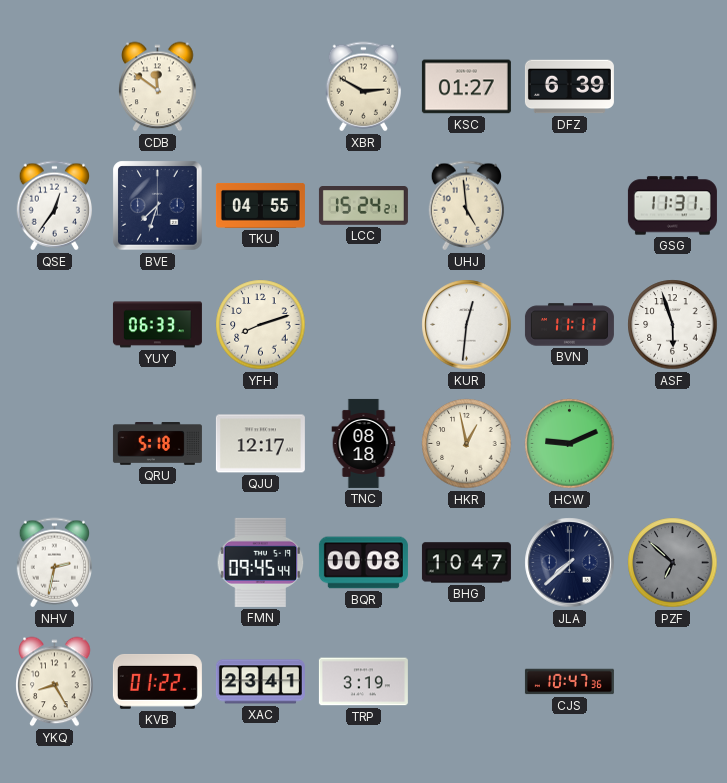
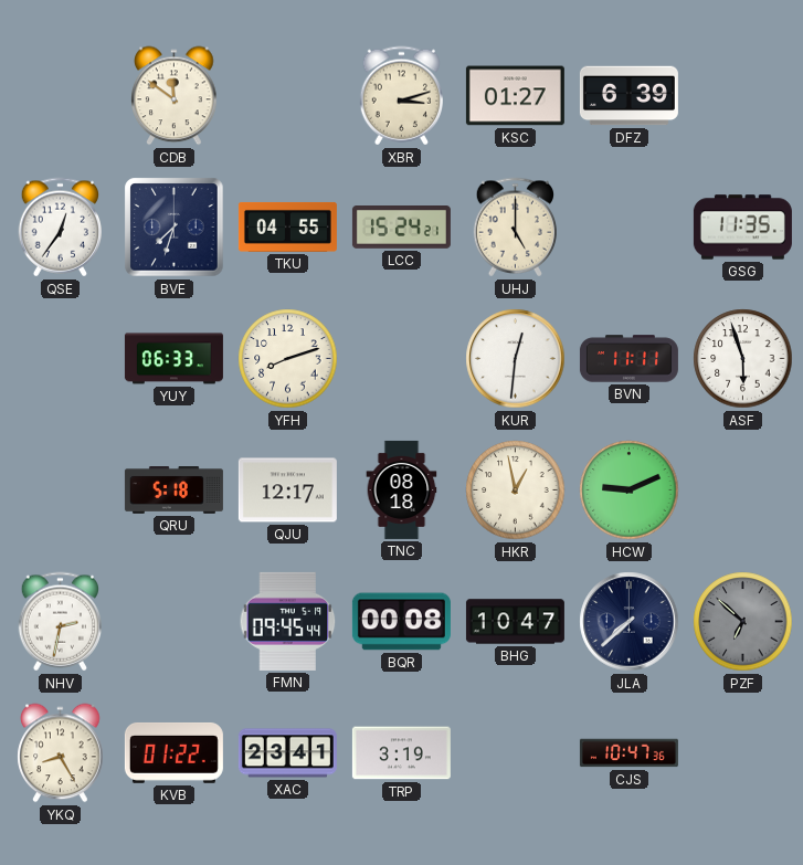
XBR: 2:50 -> 3:12
UHJ: 4:59 -> 5:00
GSG: 11:31 -> 11:35
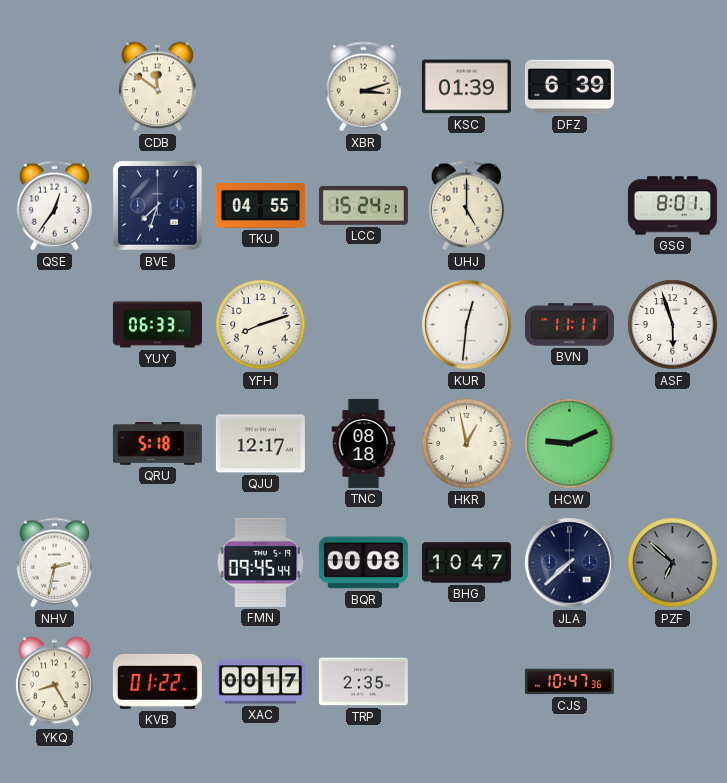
KSC: 01:27 -> 01:39
GSG: 11:35 -> 8:01
XAC: 23:41 -> 00:17
TRP: 3:19 -> 2:35
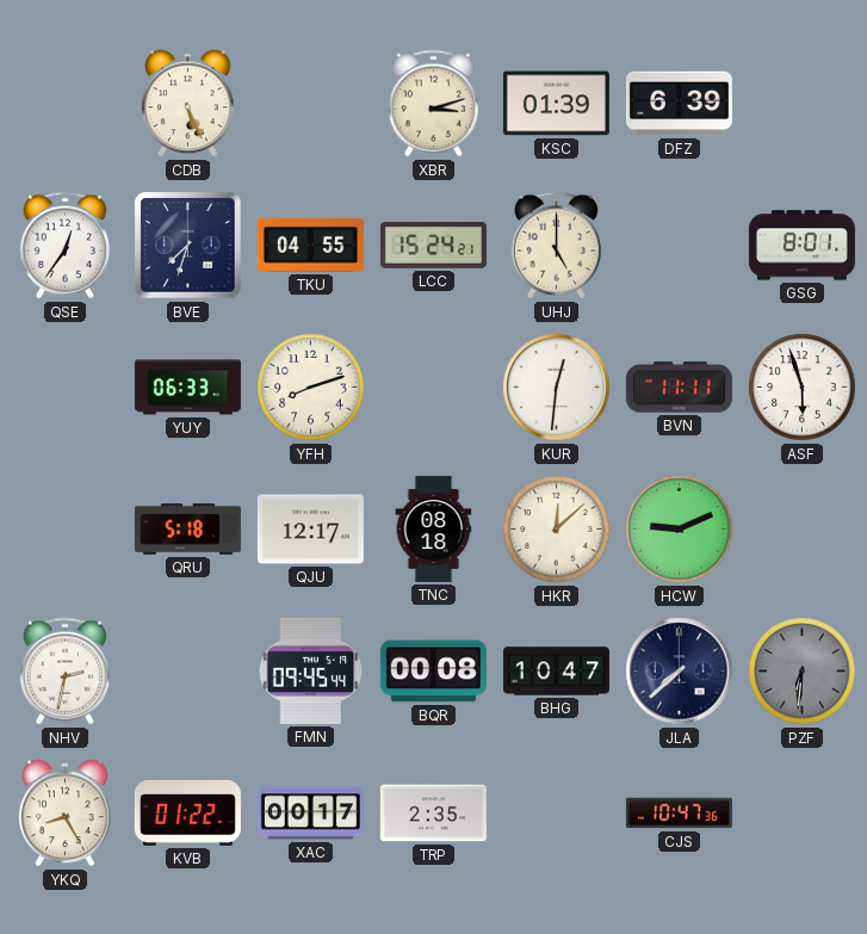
CDB: 11:51 -> 5:26
HKR: 12:58 -> 12:08
PZF: 6:52 -> 6:31
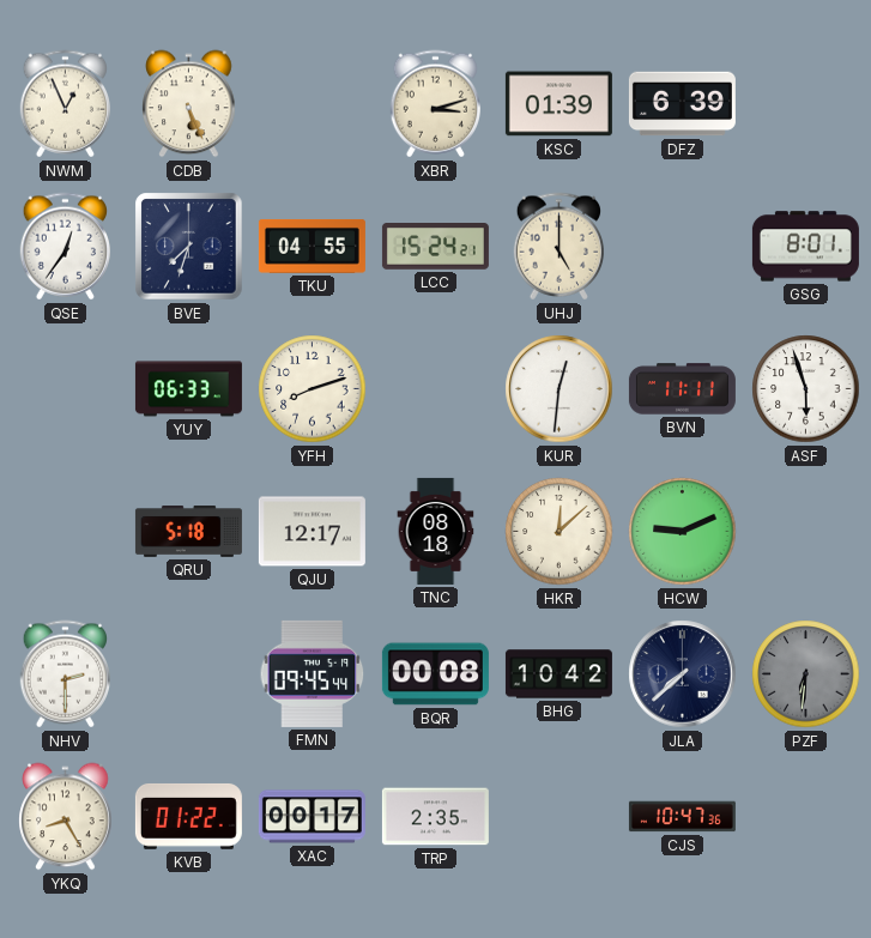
NWM: none -> 12:56
NHV: 2:32 -> 2:30
BHG: 10:47 -> 10:42
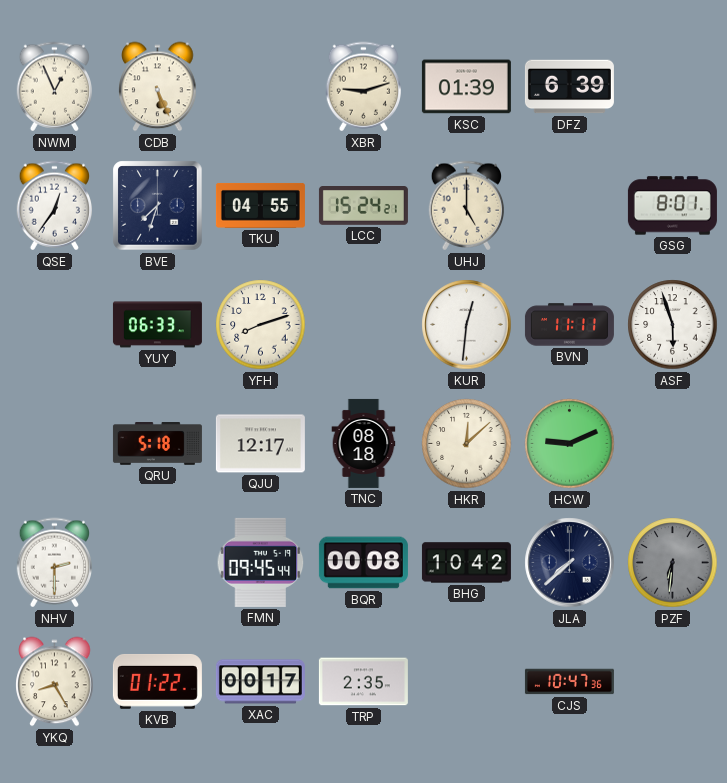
XBR: 3:12 -> 9:12
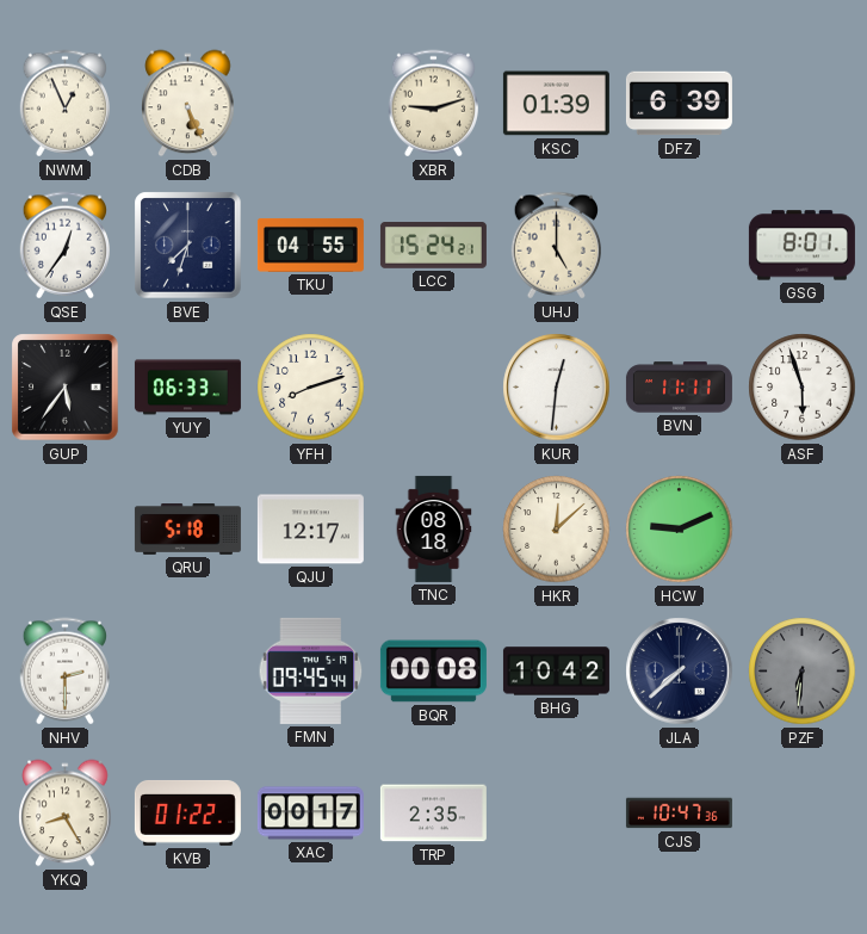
GUP: none -> 5:36
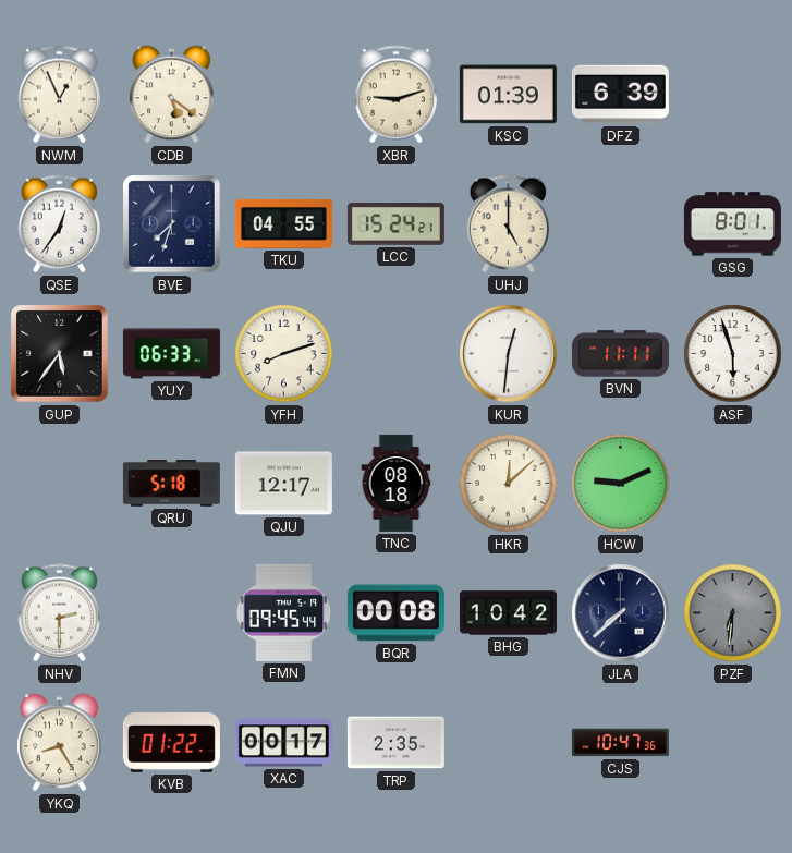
CDB: 5:26 -> 5:21
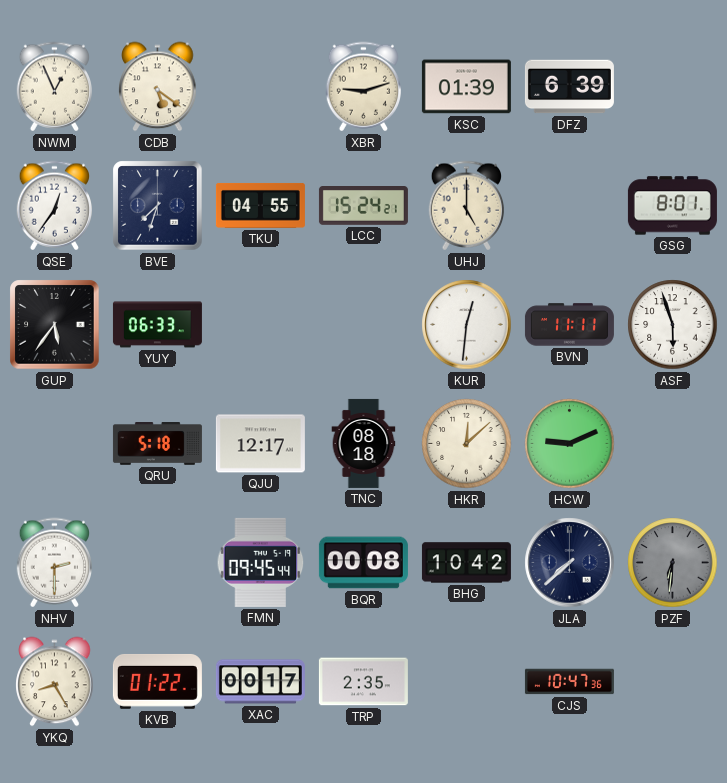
YFH: 8:12 -> none
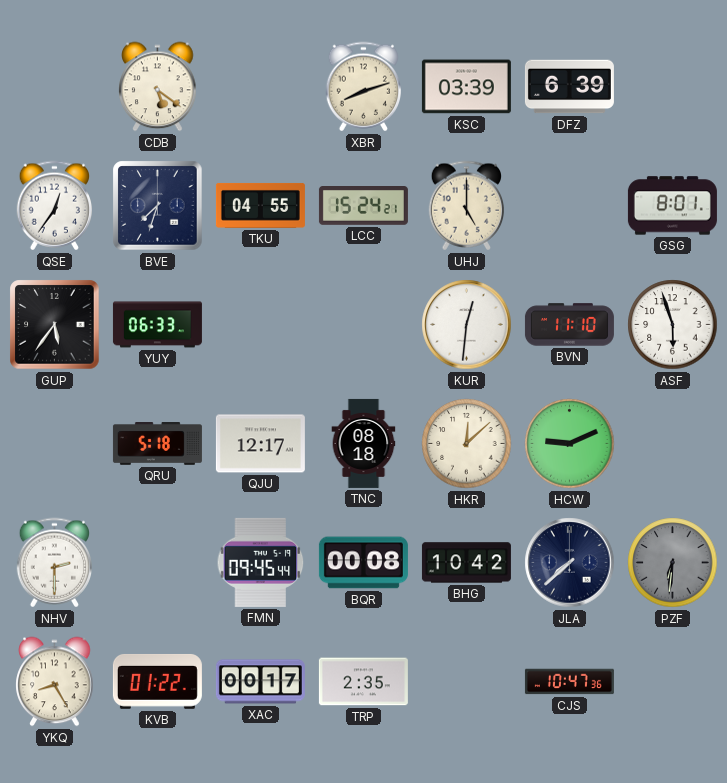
NWM: 12:56 -> none
XBR: 9:12 -> 8:12
KSC: 01:39 -> 03:39
BVN: 11:11 -> 11:10
